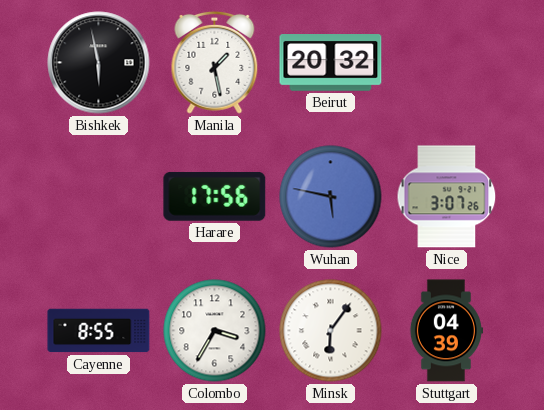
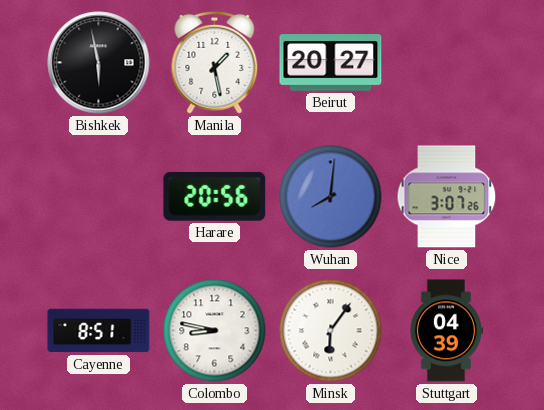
Beirut: 20:32 -> 20:27
Harare: 17:56 -> 20:56
Wuhan: 5:47 -> 8:01
Cayenne: 8:55 -> 8:51
Colombo: 3:35 -> 8:47
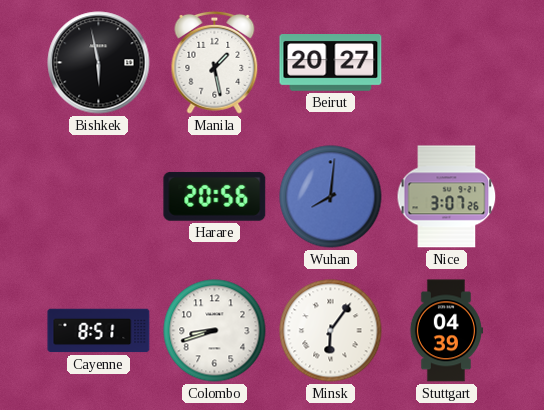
Colombo: 8:47 -> 8:42
